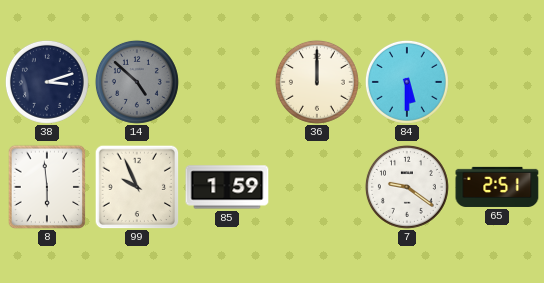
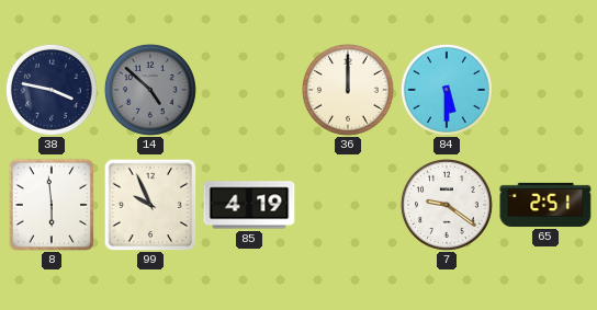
38: 3:12 -> 3:47
85: 1:59 -> 4:19
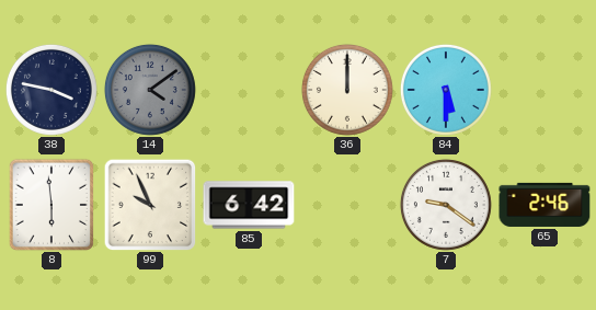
14: 4:52 -> 4:09
85: 4:19 -> 6:42
65: 2:51 -> 2:46
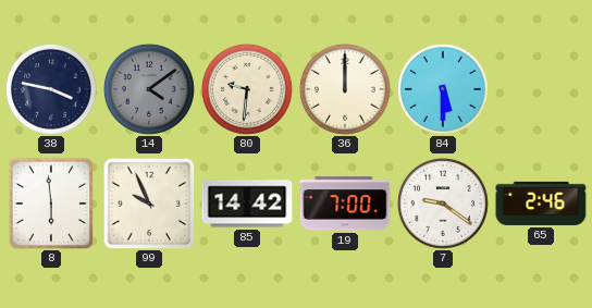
80: none -> 9:31
85: 6:42 -> 14:42
19: none -> 7:00
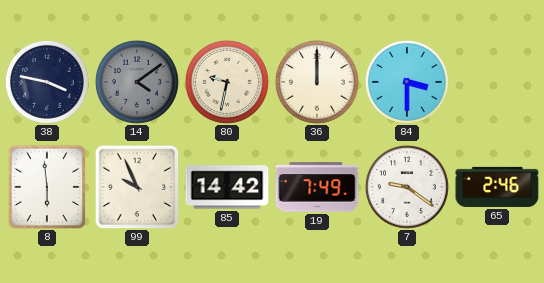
80: 9:31 -> 9:32
84: 5:30 -> 3:30
19: 7:00 -> 7:49
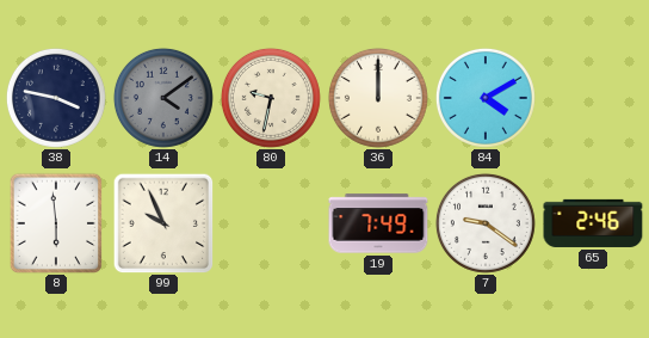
84: 3:30 -> 4:10
85: 14:42 -> none
